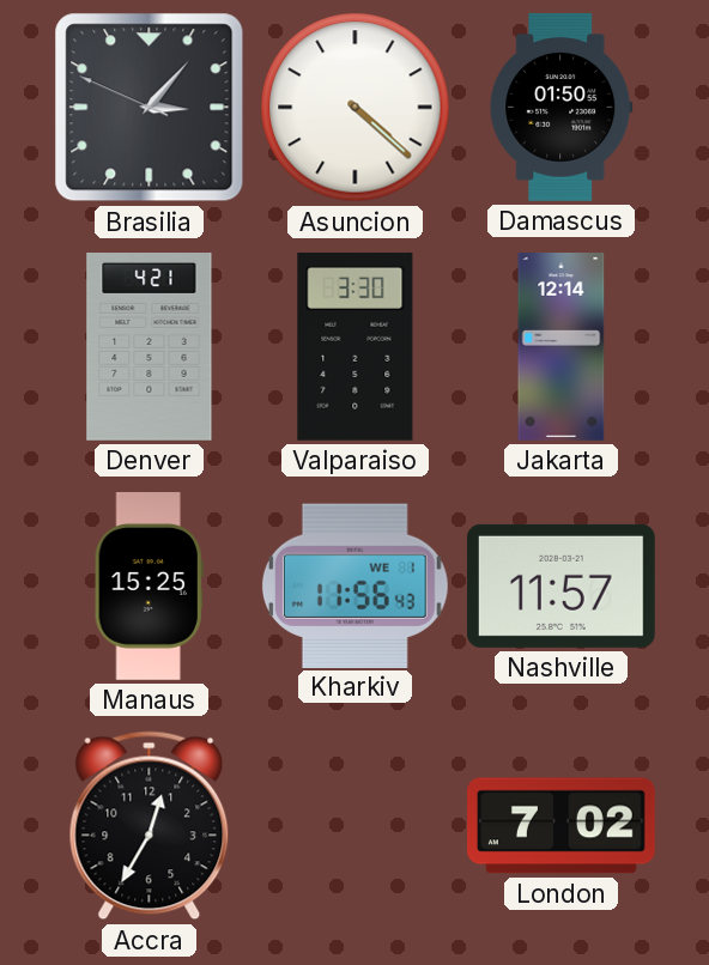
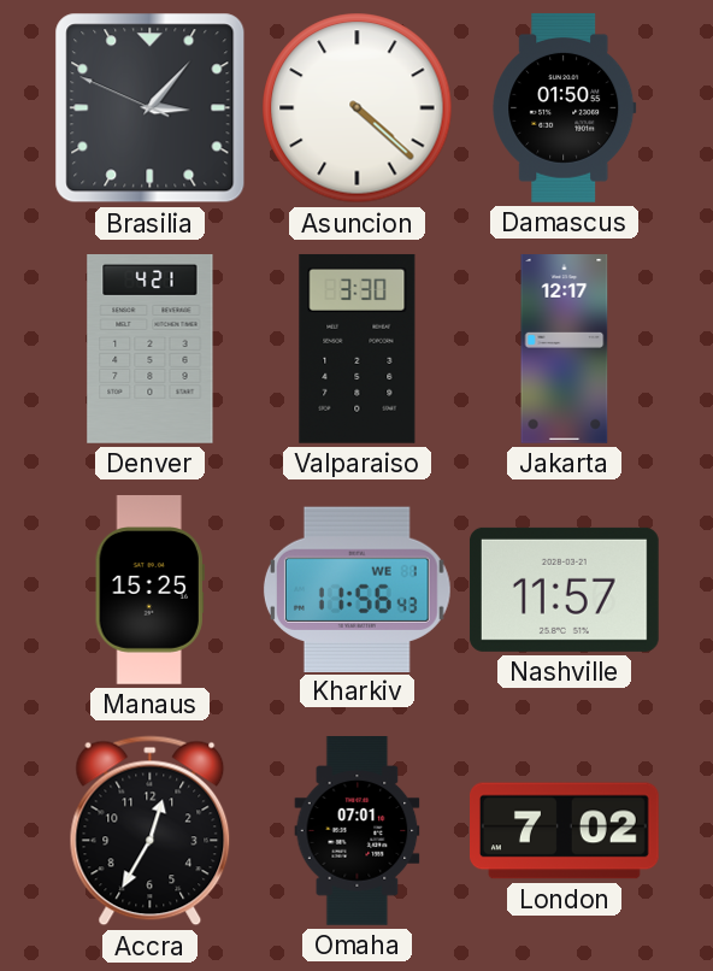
Jakarta: 12:14 -> 12:17
Omaha: none -> 07:01
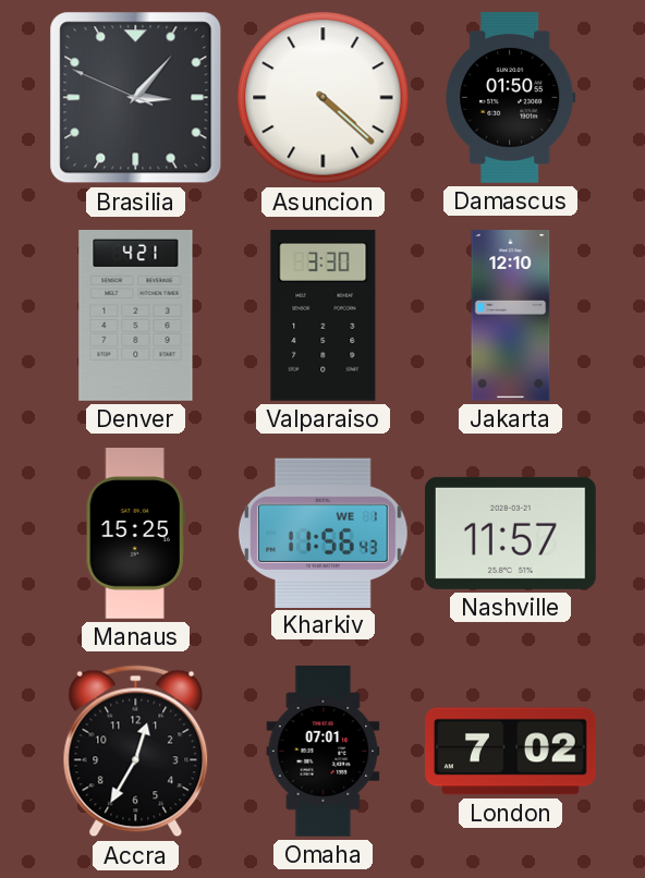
Jakarta: 12:17 -> 12:10
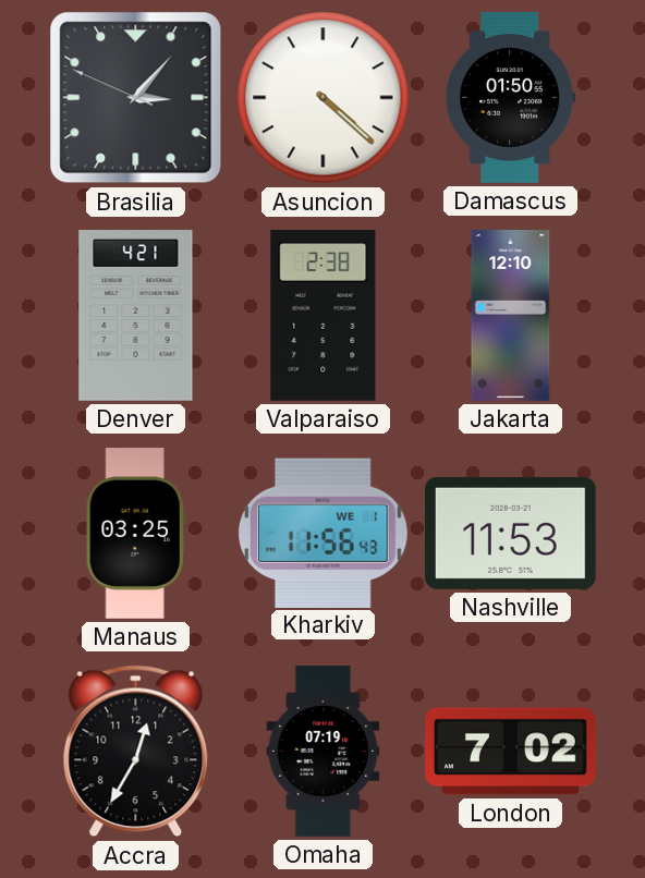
Valparaiso: 3:30 -> 2:38
Manaus: 15:25 -> 03:25
Nashville: 11:57 -> 11:53
Omaha: 07:01 -> 07:19
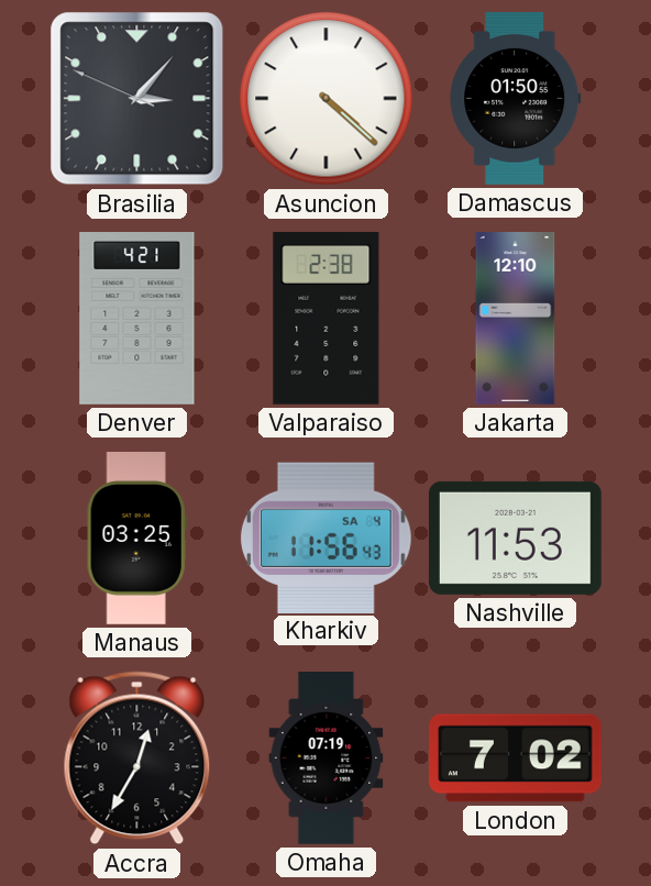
Kharkiv date: WE 1 -> SA 4
